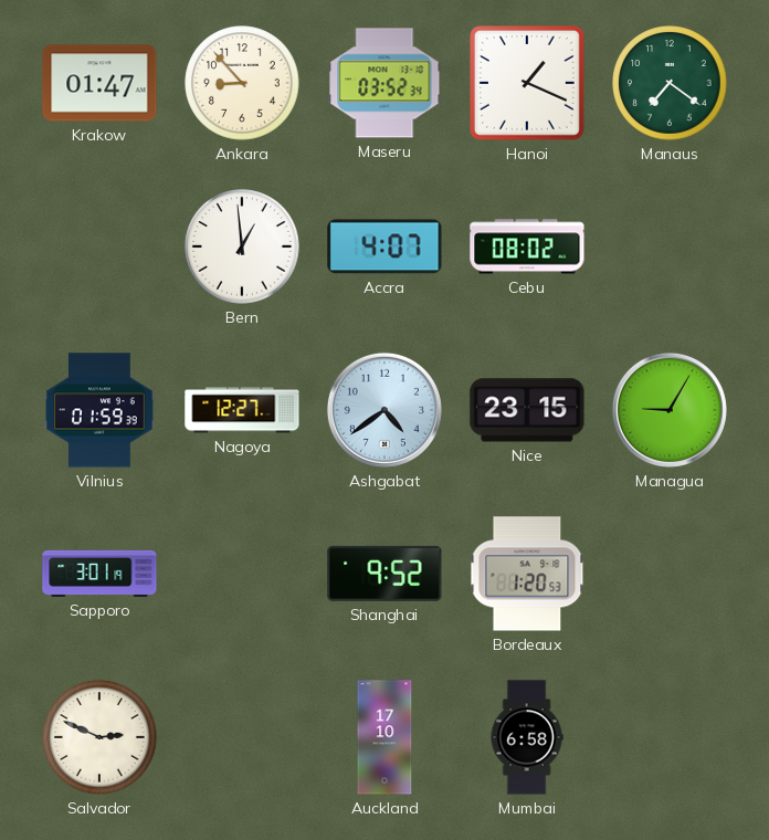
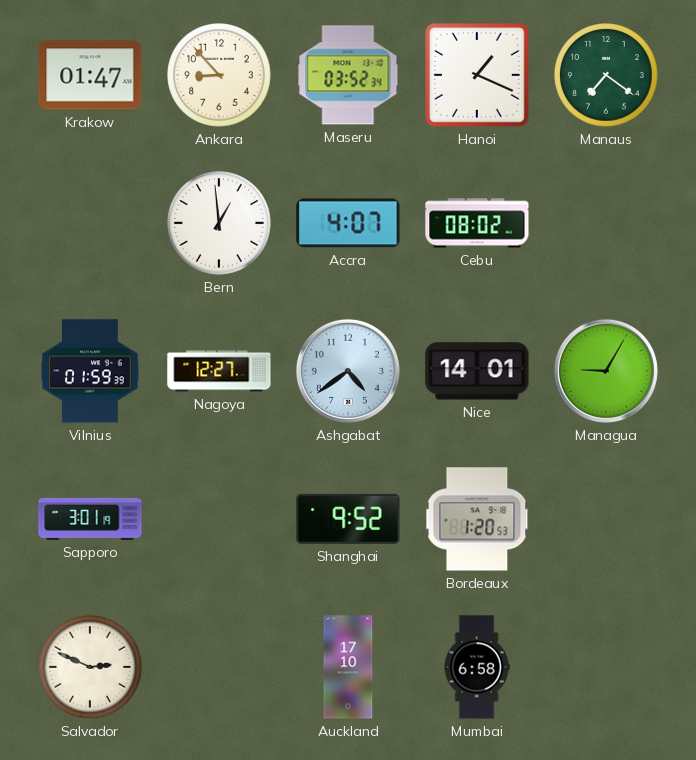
Nice: 23:15 -> 14:01
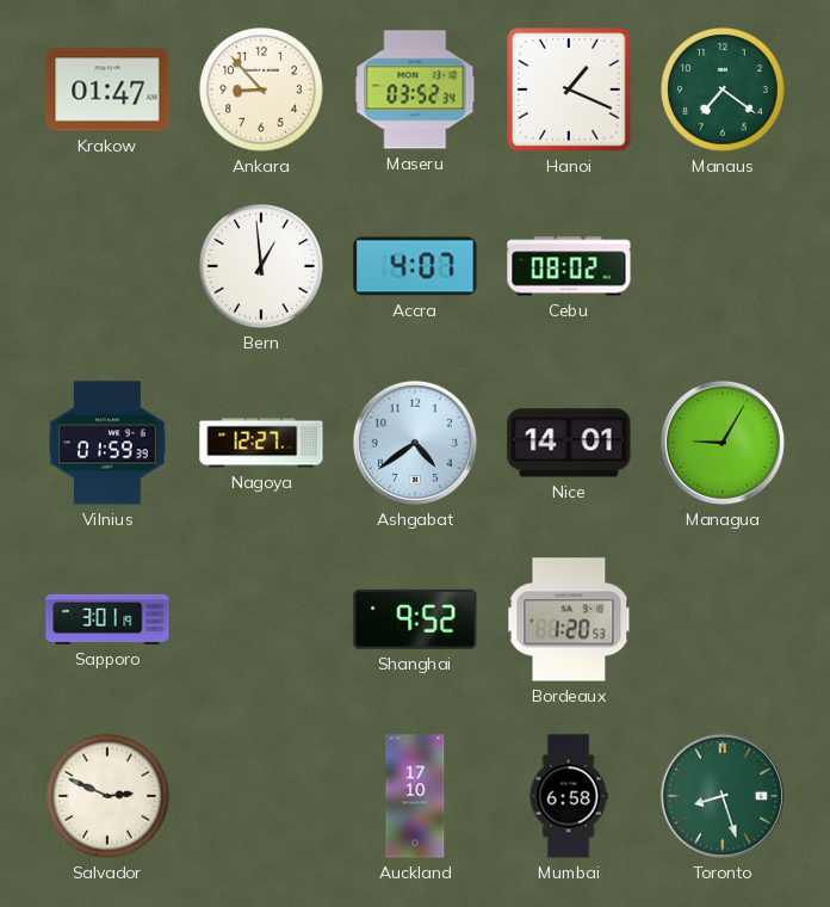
Toronto: none -> 8:27
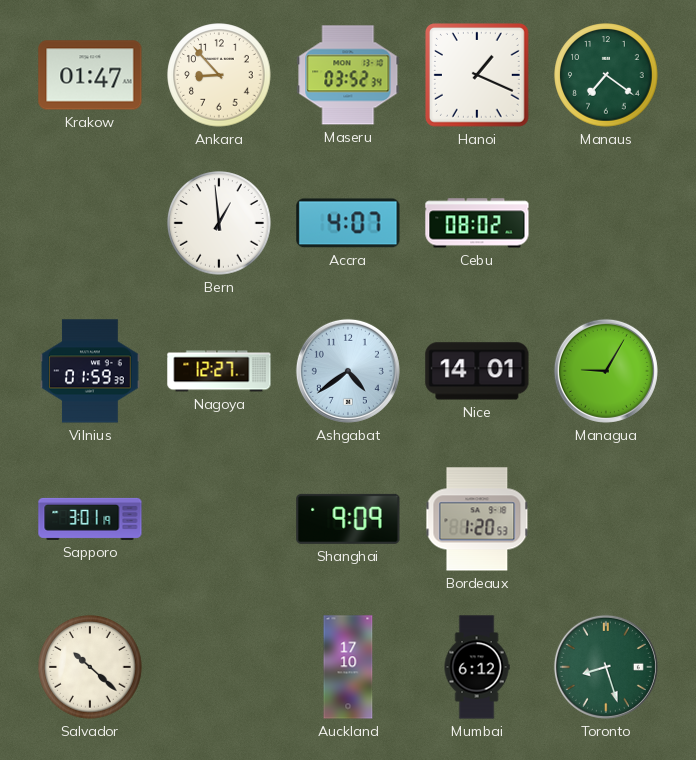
Shanghai: 9:52 -> 9:09
Salvador: 2:49 -> 10:22
Mumbai: 6:58 -> 6:12
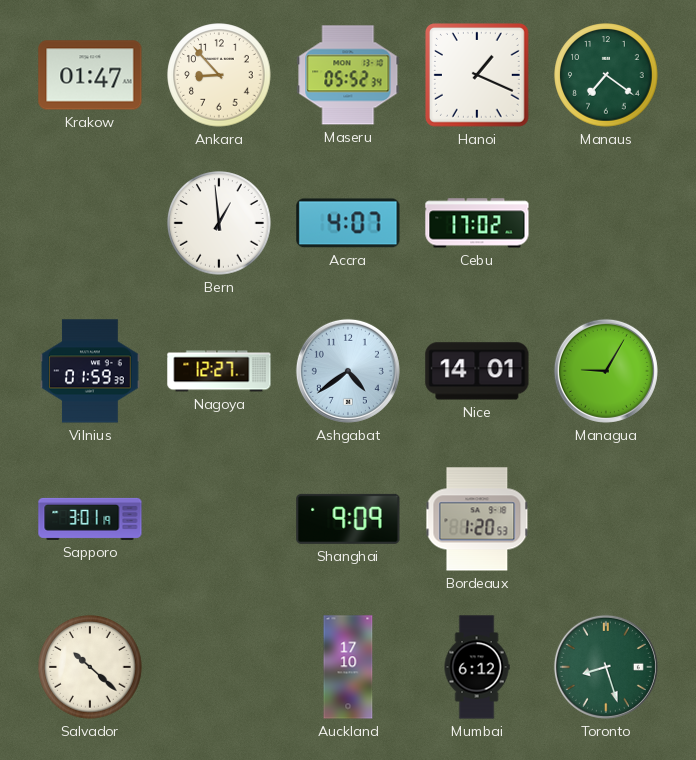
Maseru: 03:52 -> 05:52
Cebu: 08:02 -> 17:02
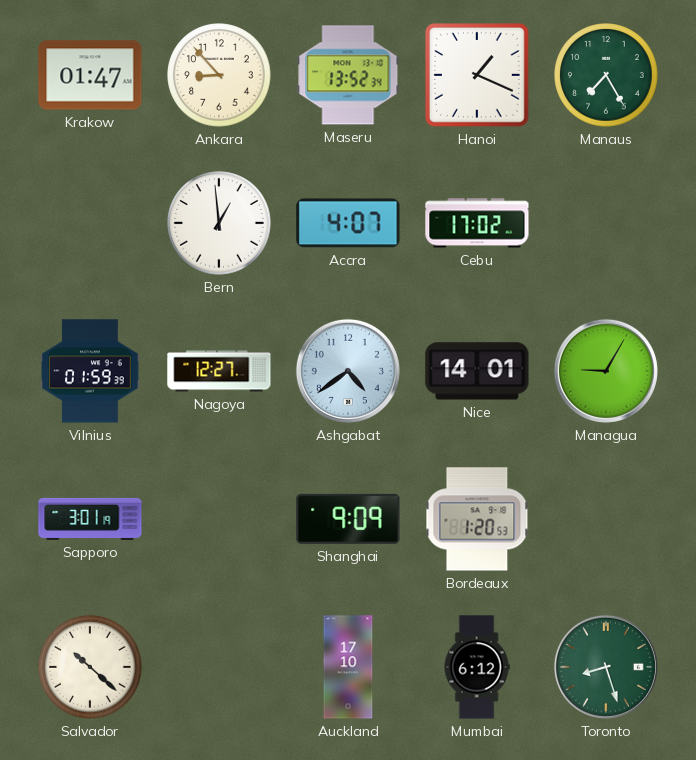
Maseru: 05:52 -> 13:52
Manaus: 7:21 -> 7:25
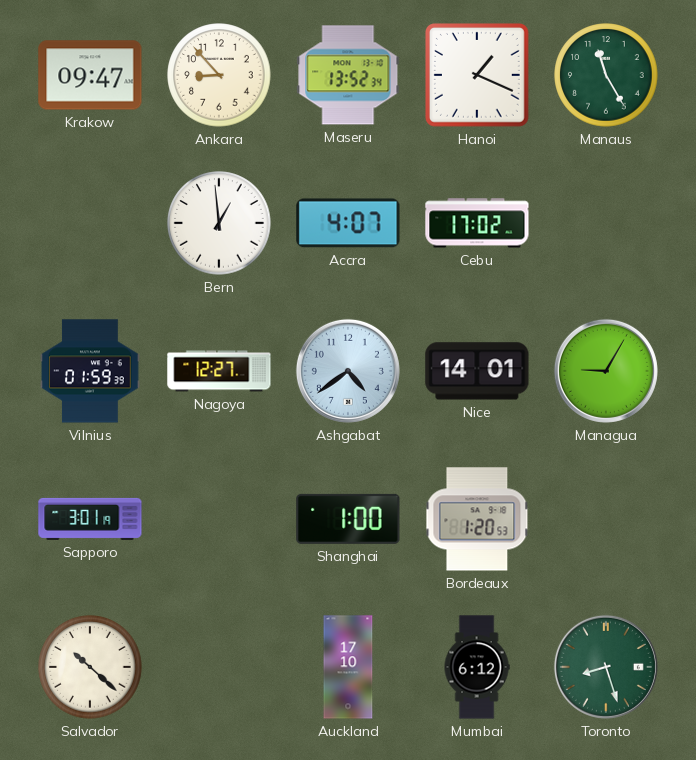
Krakow: 01:47 -> 09:47
Manaus: 7:25 -> 11:25
Shanghai: 9:09 -> 1:00
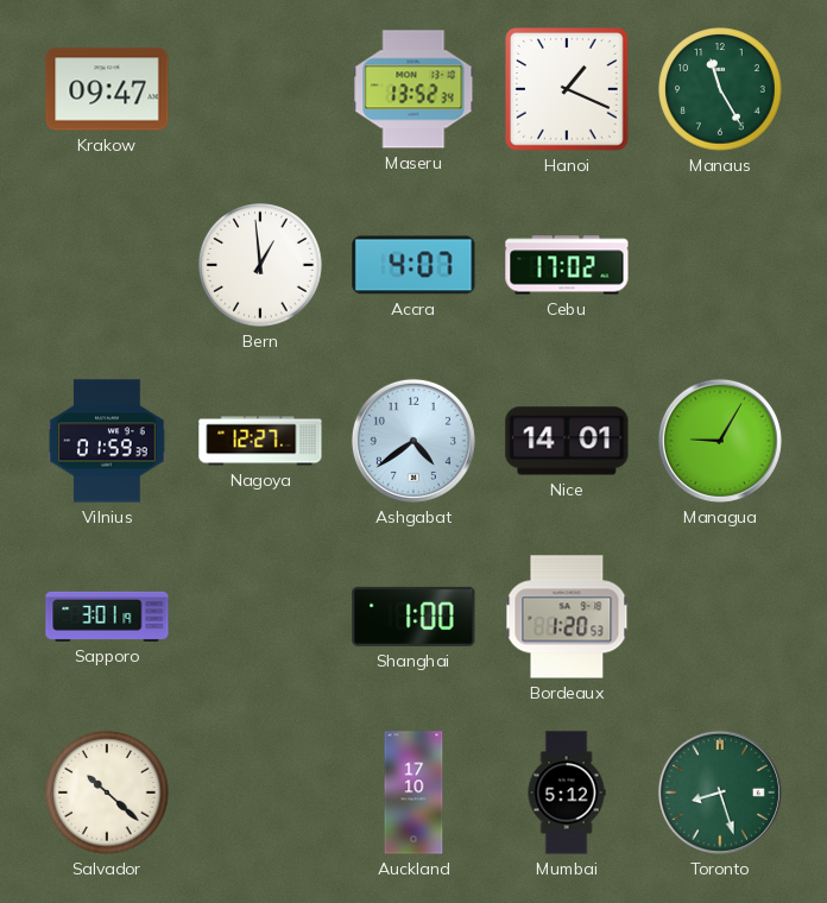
Ankara: 8:53 -> none
Mumbai: 6:12 -> 5:12
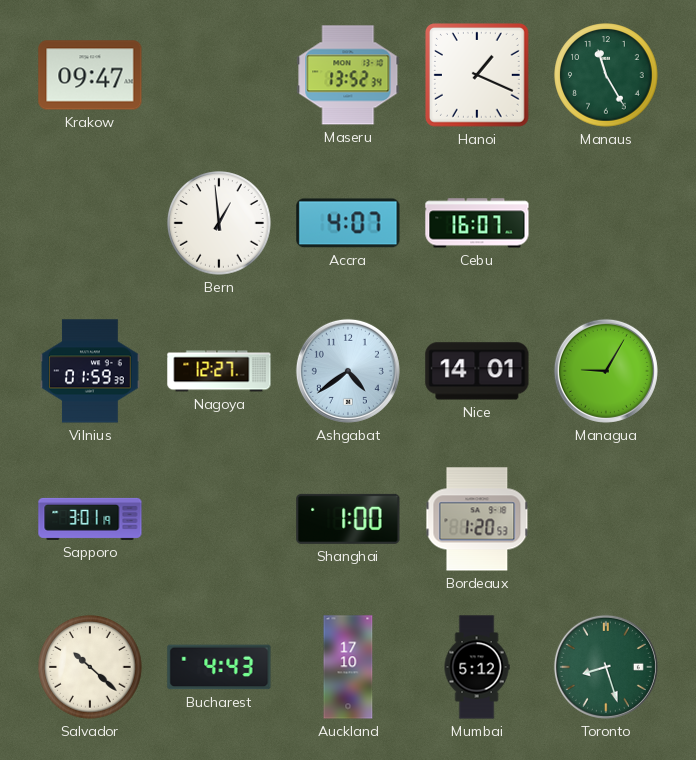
Cebu: 17:02 -> 16:07
Bucharest: none -> 4:43
